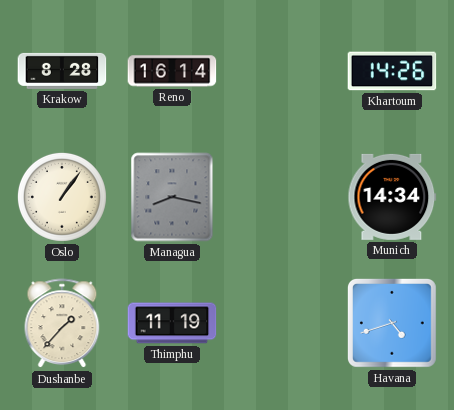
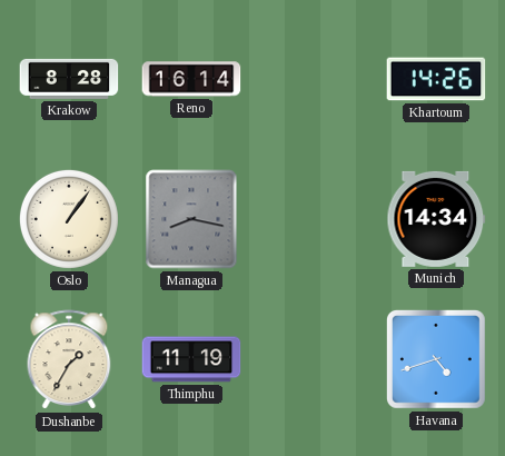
Dushanbe: 1:37 -> 1:35
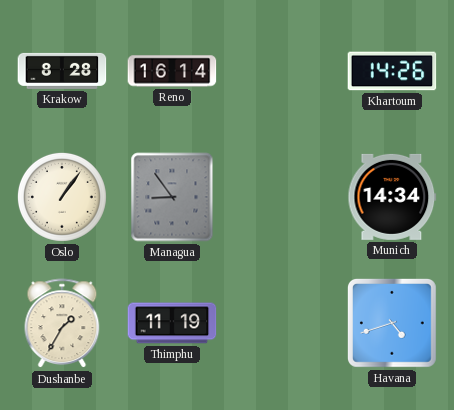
Managua: 8:17 -> 8:54
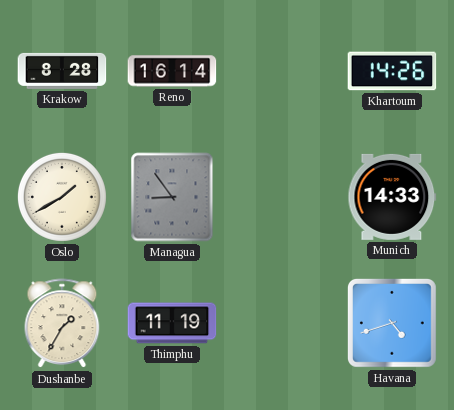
Oslo: 1:06 -> 1:40
Munich: 14:34 -> 14:33
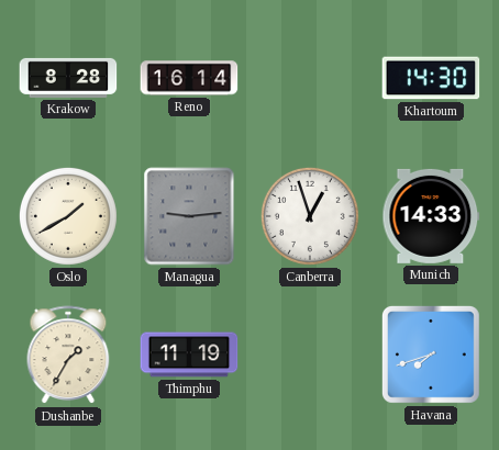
Khartoum: 14:26 -> 14:30
Managua: 8:54 -> 9:14
Canberra: none -> 12:57
Havana: 4:42 -> 7:42
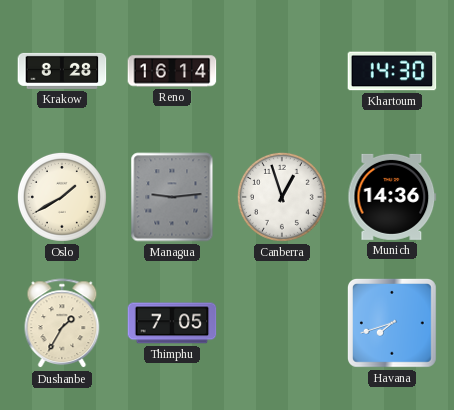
Munich: 14:33 -> 14:36
Thimphu: 11:19 -> 7:05
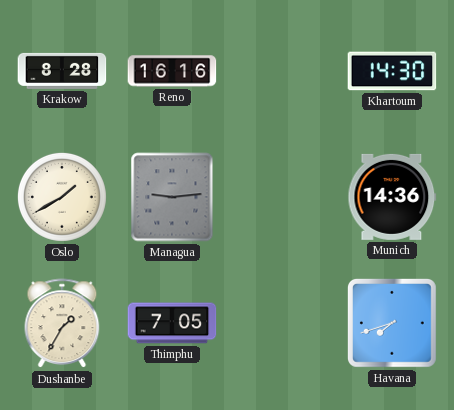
Reno: 16:14 -> 16:16
Canberra: 12:57 -> none
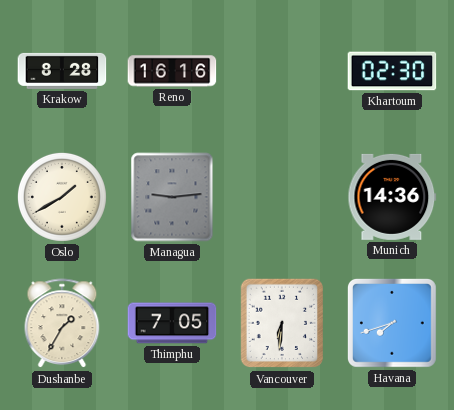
Khartoum: 14:30 -> 02:30
Vancouver: none -> 6:31
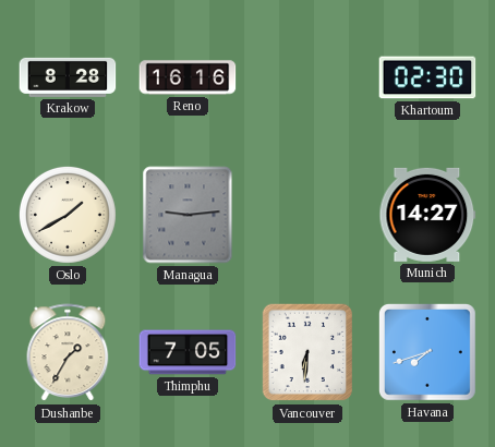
Munich: 14:36 -> 14:27
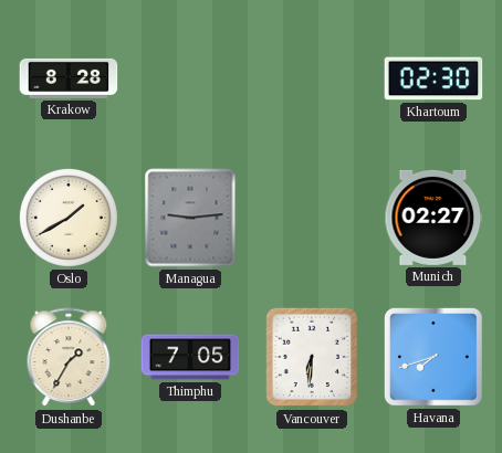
Reno: 16:16 -> none
Munich: 14:27 -> 02:27
